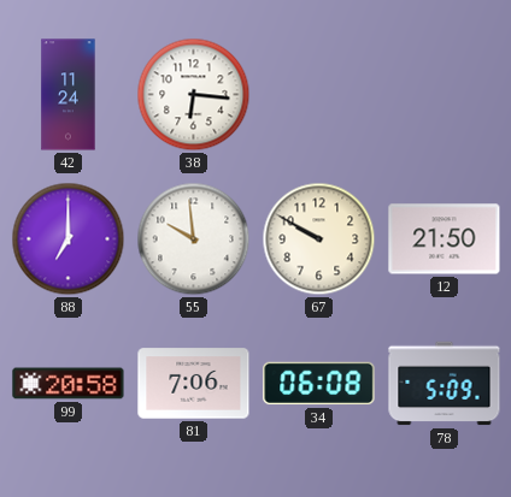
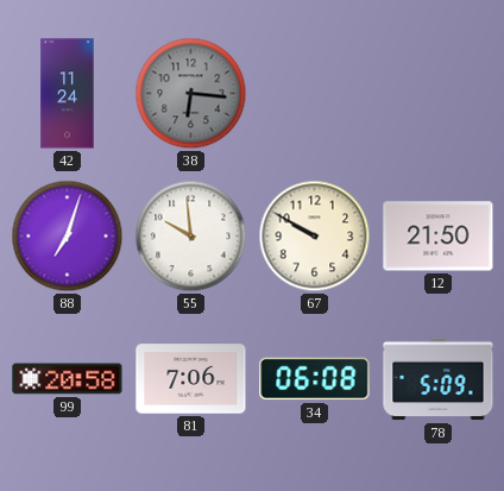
38 dial: white -> grey
88: 7:00 -> 7:03
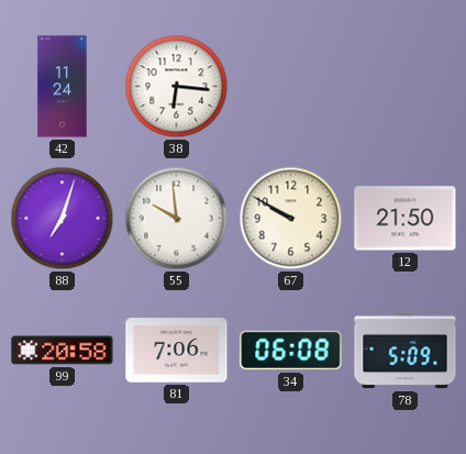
38 dial: grey -> white
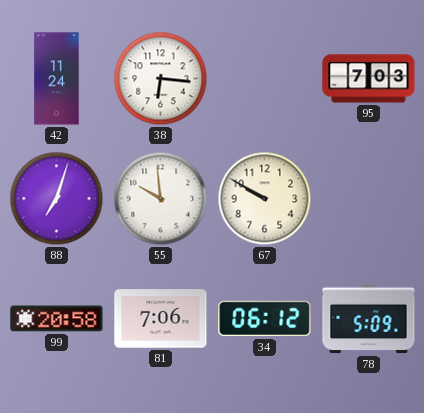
95: none -> 7:03
12: 21:50 -> none
34: 06:08 -> 06:12
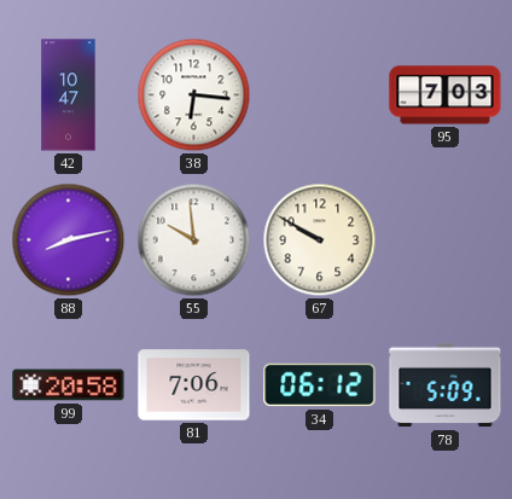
42: 11:24 -> 10:47
88: 7:03 -> 8:13
